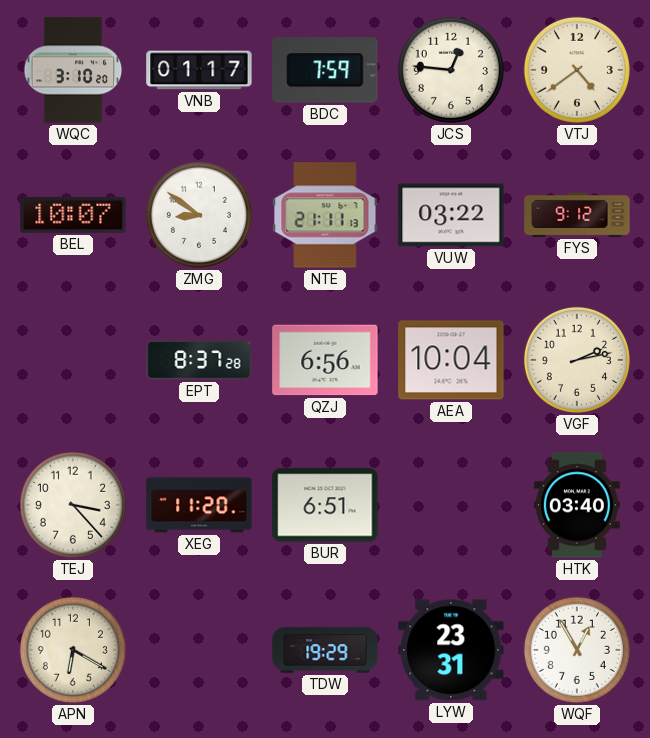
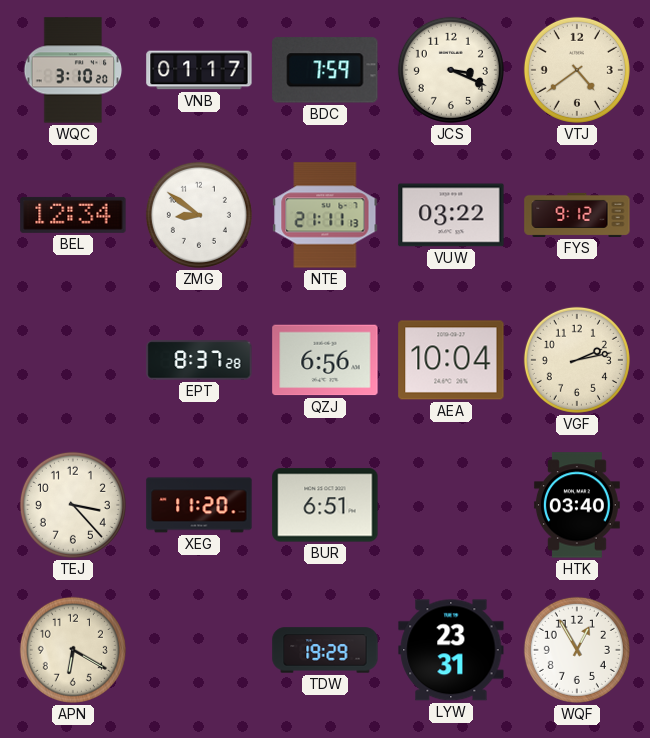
JCS: 12:46 -> 3:19
BEL: 10:07 -> 12:34
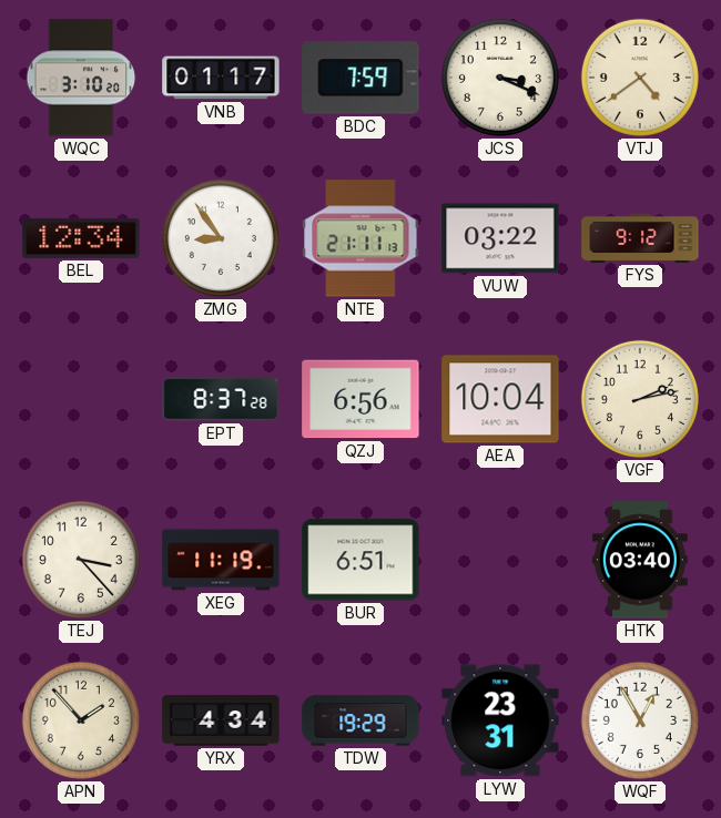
ZMG: 8:51 -> 8:54
XEG: 11:20 -> 11:19
APN: 6:20 -> 1:53
YRX: none -> 4:34
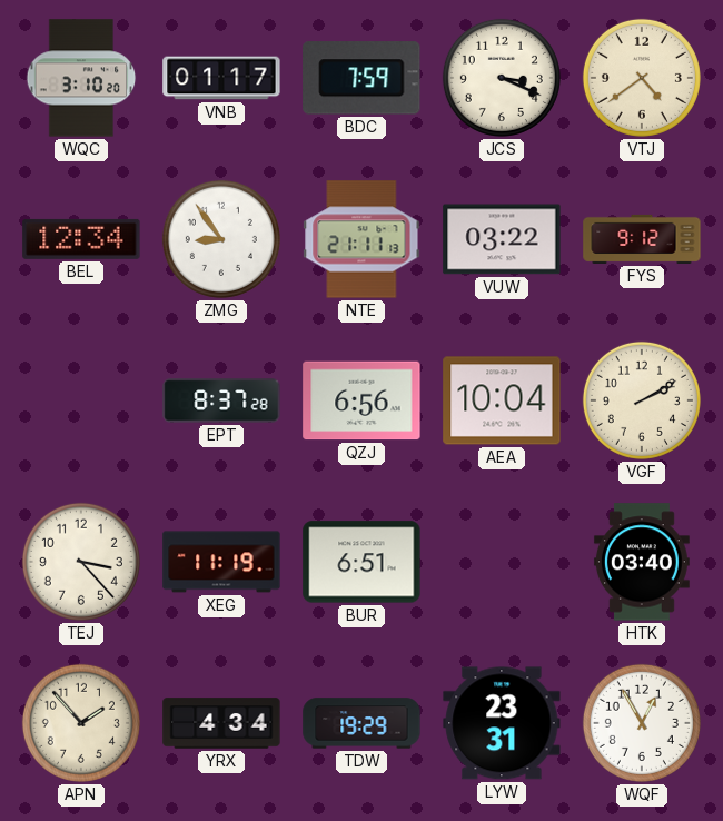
VGF: 2:13 -> 2:10
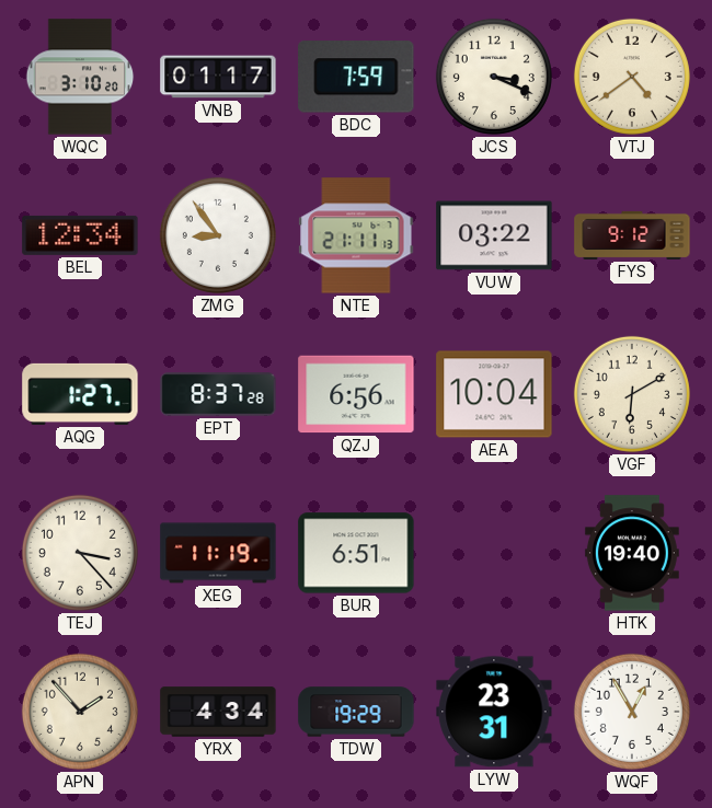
AQG: none -> 1:27
VGF: 2:10 -> 6:10
HTK: 03:40 -> 19:40
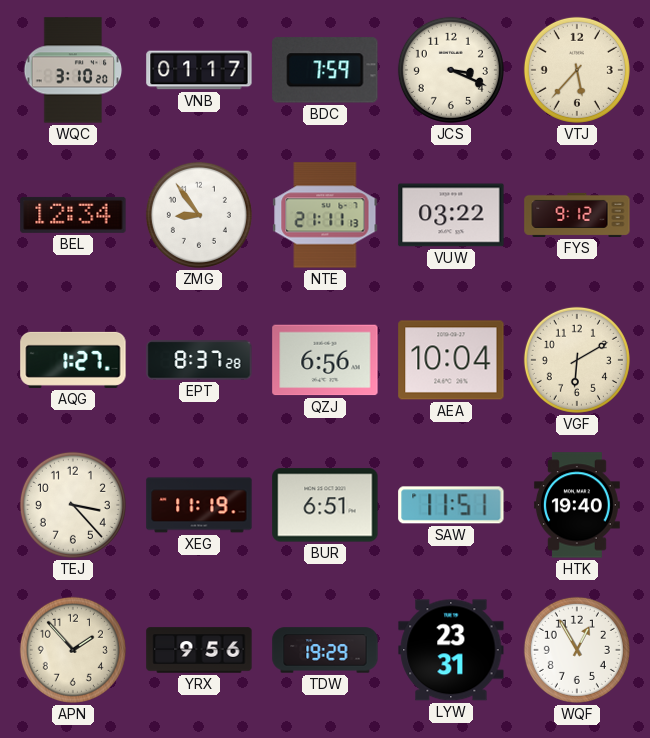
VTJ: 4:39 -> 5:37
SAW: none -> 11:51
YRX: 4:34 -> 9:56
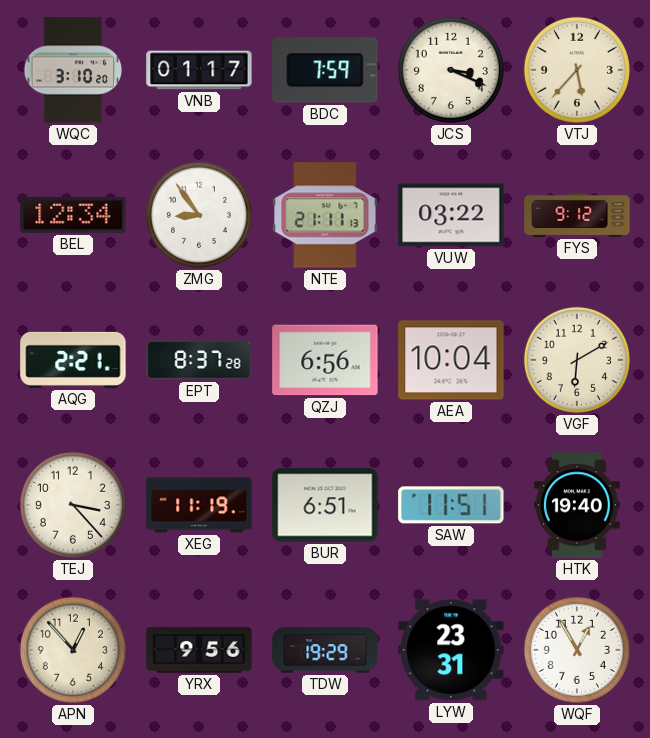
AQG: 1:27 -> 2:21
APN: 1:53 -> 12:53
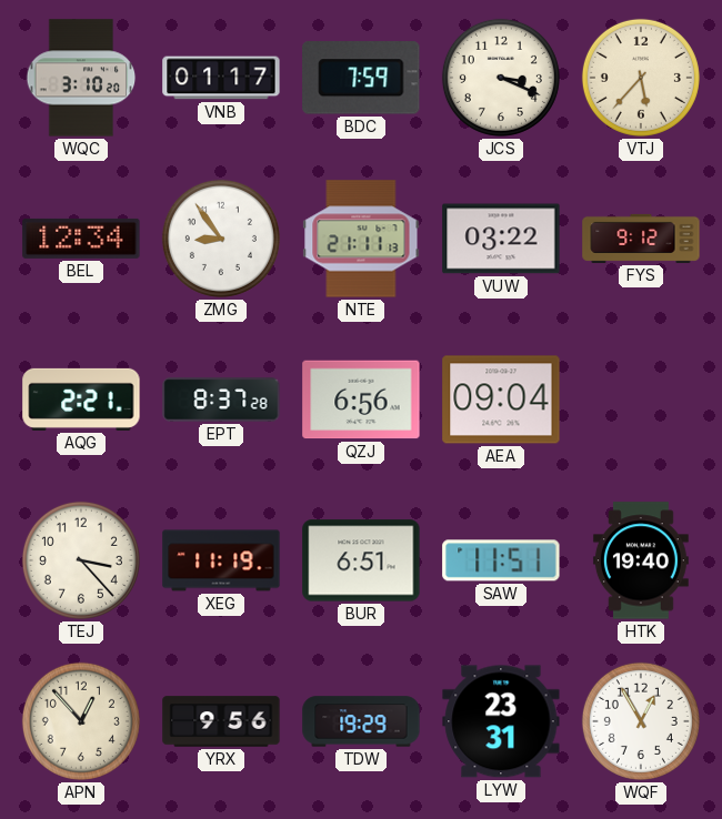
AEA: 10:04 -> 09:04
VGF: 6:10 -> none
